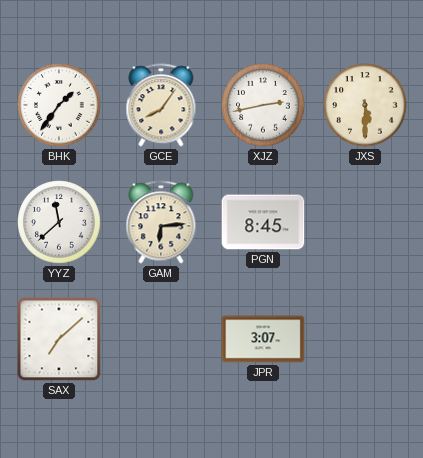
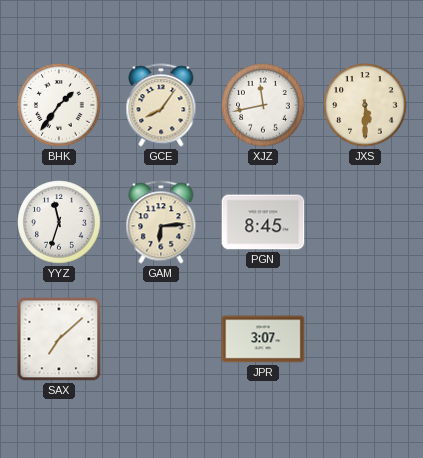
XJZ: 2:43 -> 11:43
YYZ: 11:38 -> 11:33
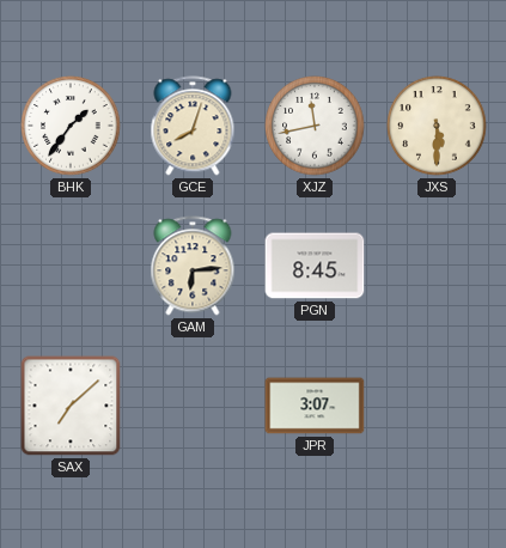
GCE: 8:06 -> 8:03
YYZ: 11:33 -> none
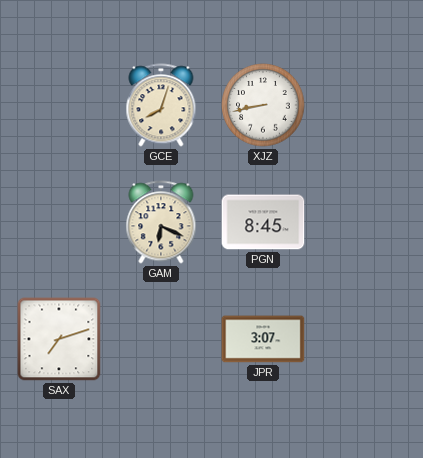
BHK: 1:36 -> none
XJZ: 11:43 -> 8:43
JXS: 5:30 -> none
GAM: 6:14 -> 6:19
SAX: 7:08 -> 7:12
